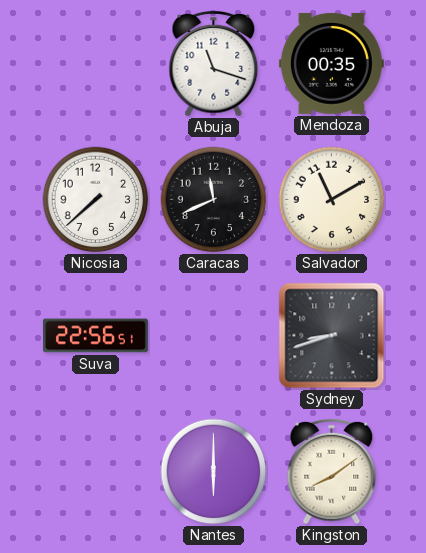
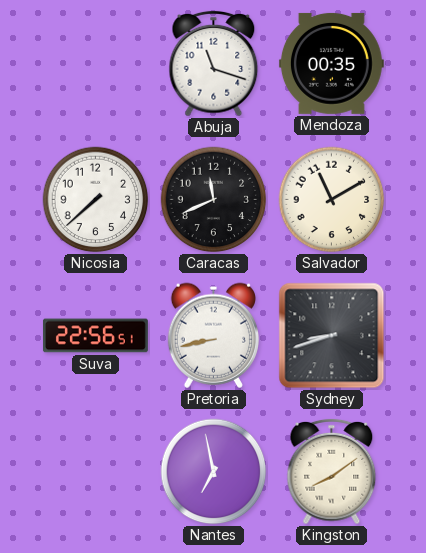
Pretoria: none -> 8:43
Nantes: 6:00 -> 6:58
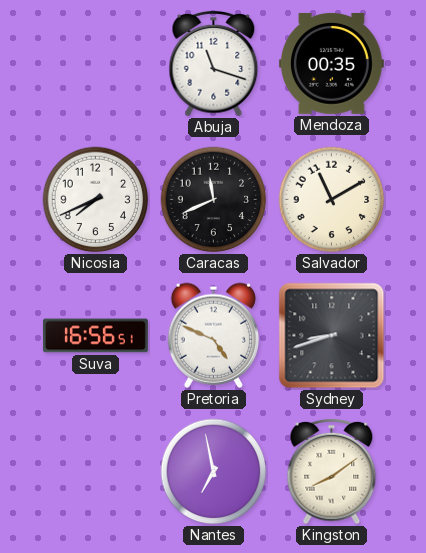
Nicosia: 7:38 -> 7:41
Suva: 22:56 -> 16:56
Pretoria: 8:43 -> 4:49
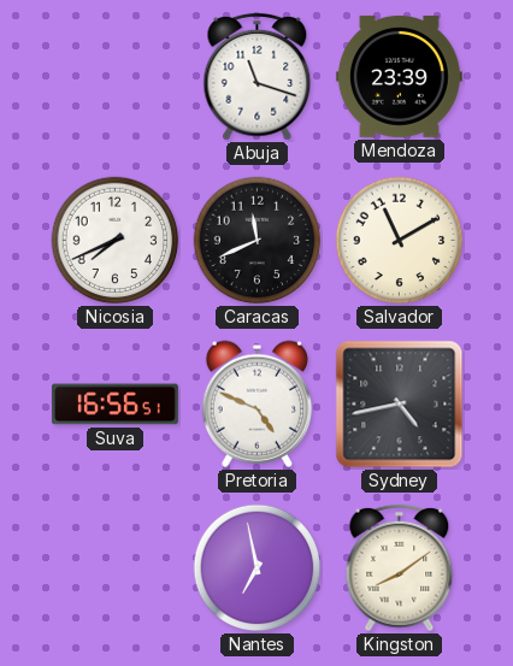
Mendoza: 00:35 -> 23:39
Sydney: 8:42 -> 4:43
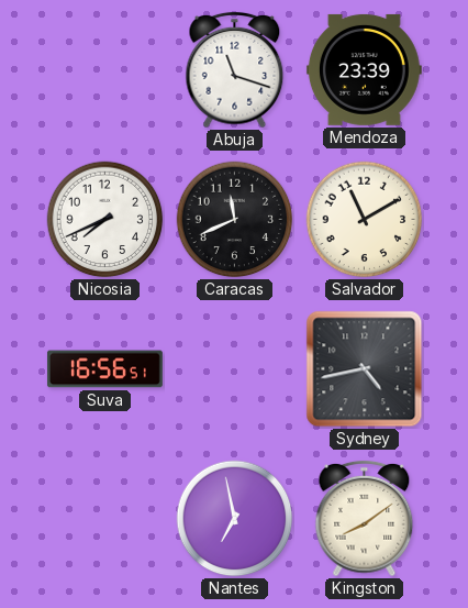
Pretoria: 4:49 -> none
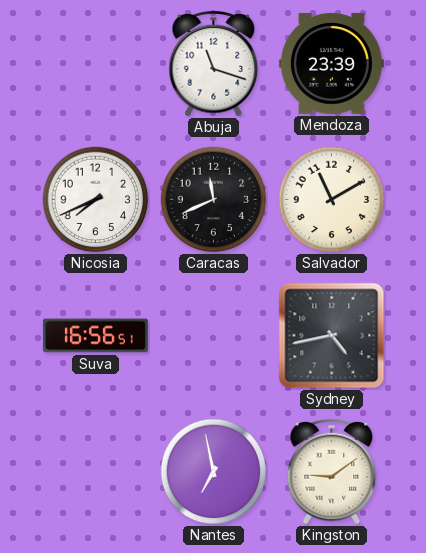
Kingston: 8:09 -> 9:09
